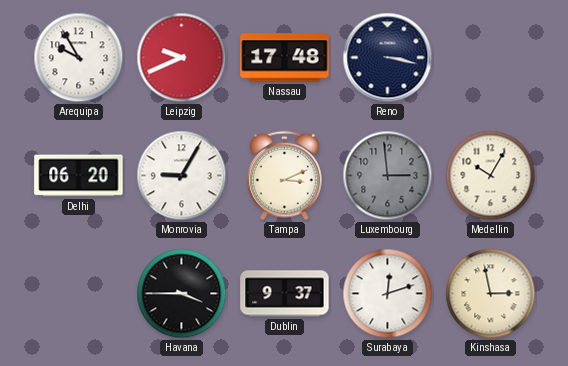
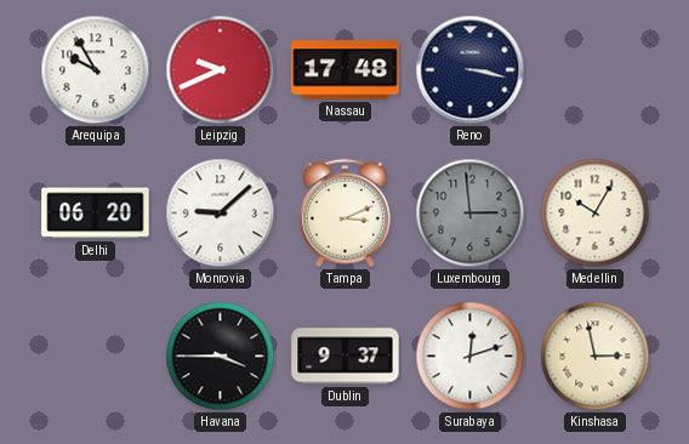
Monrovia: 9:05 -> 9:08
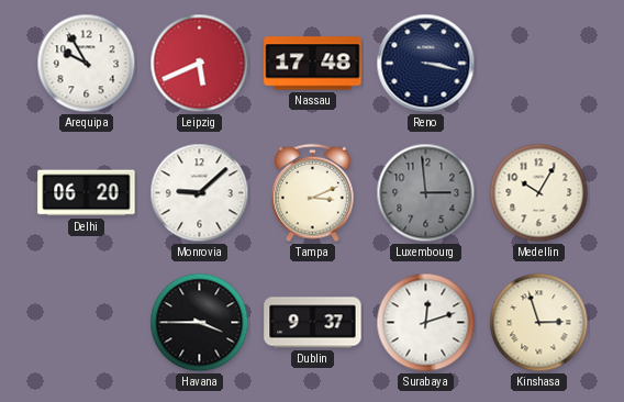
Leipzig: 9:41 -> 5:41
Kinshasa: 2:58 -> 2:57
